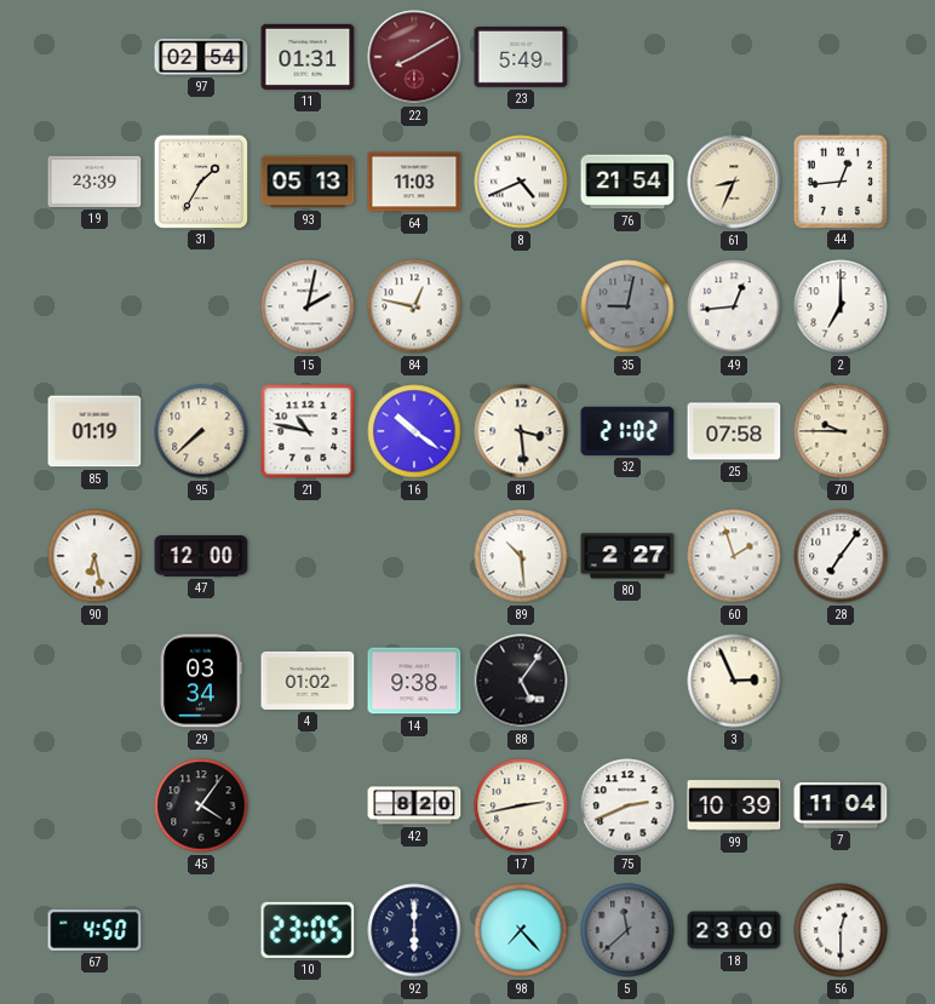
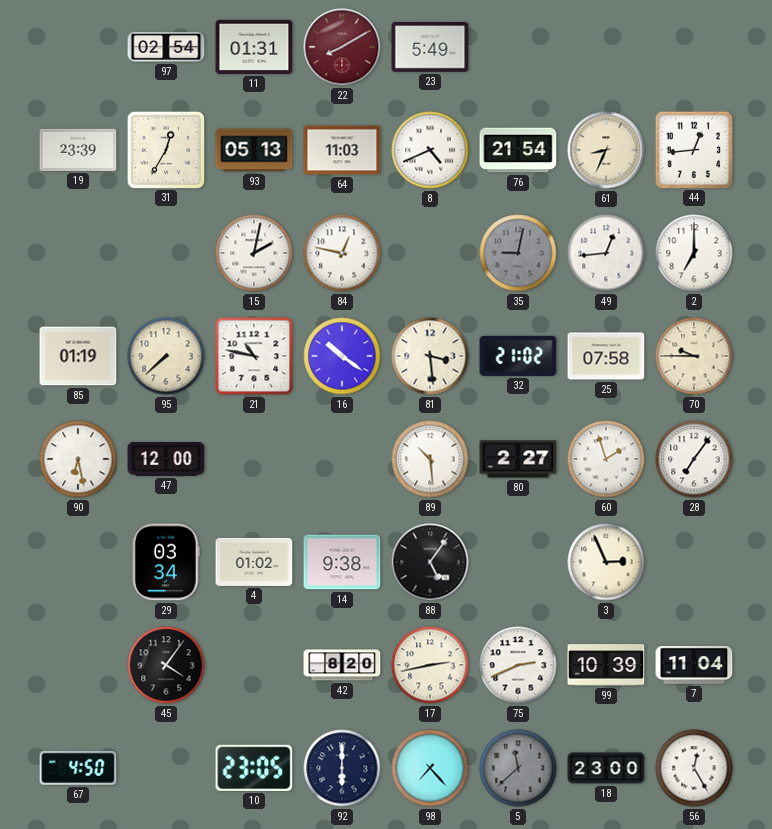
31: 1:35 -> 12:35
56: 12:30 -> 12:25
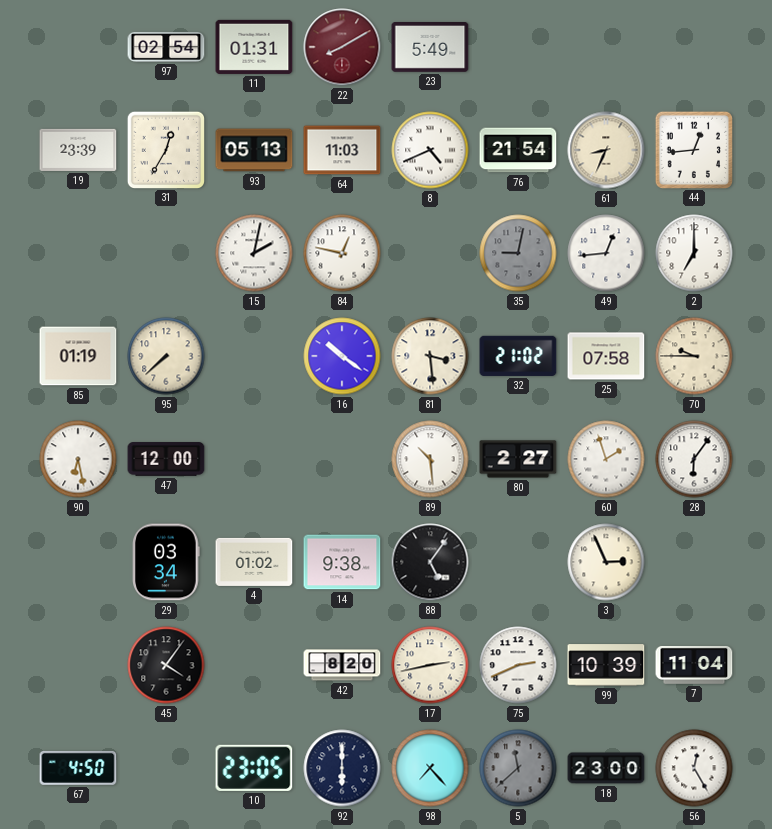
21: 10:47 -> none
28: 7:06 -> 6:06
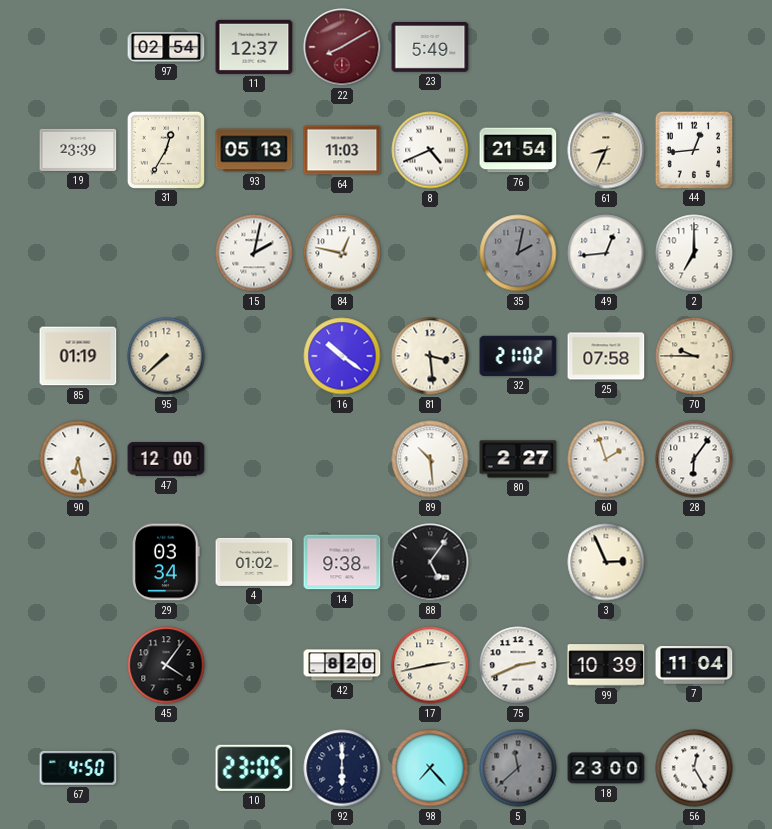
11: 01:31 -> 12:37
35: 9:02 -> 2:02
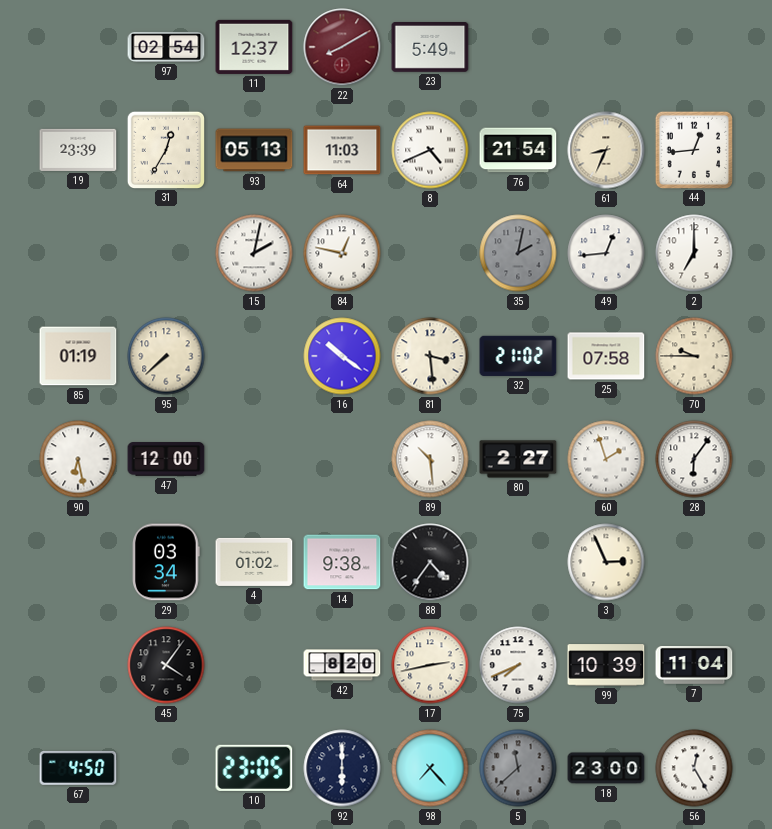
88: 5:06 -> 4:36
75: 2:41 -> 7:41
